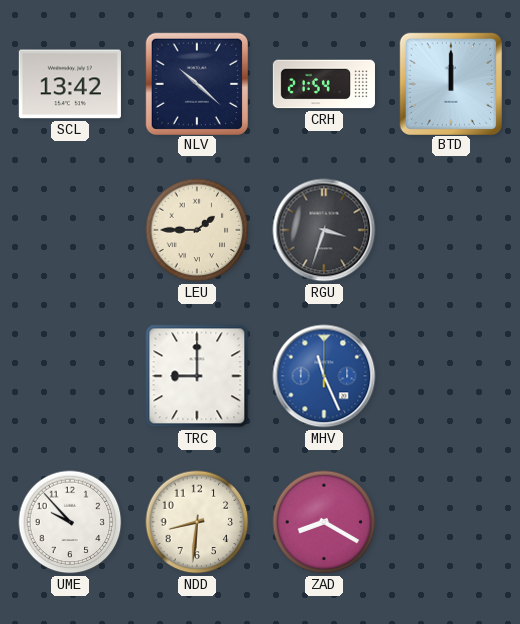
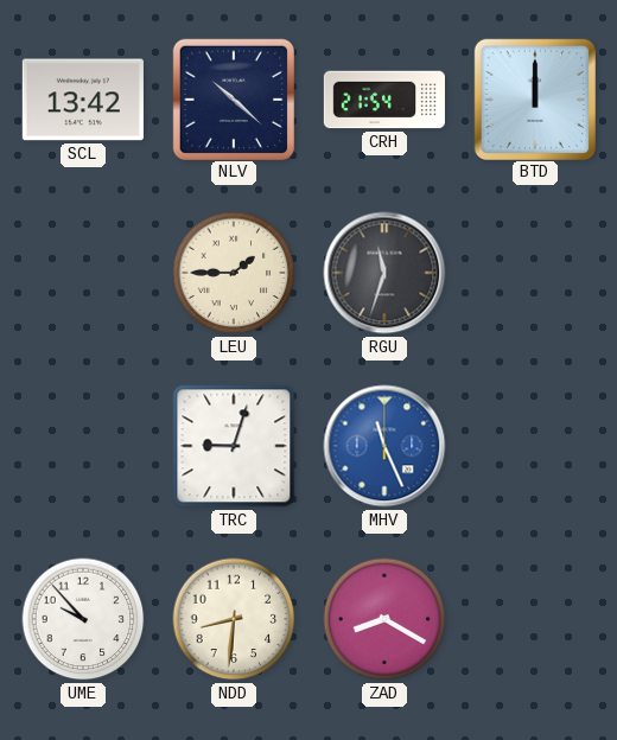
RGU: 3:33 -> 11:33
TRC: 9:00 -> 9:03
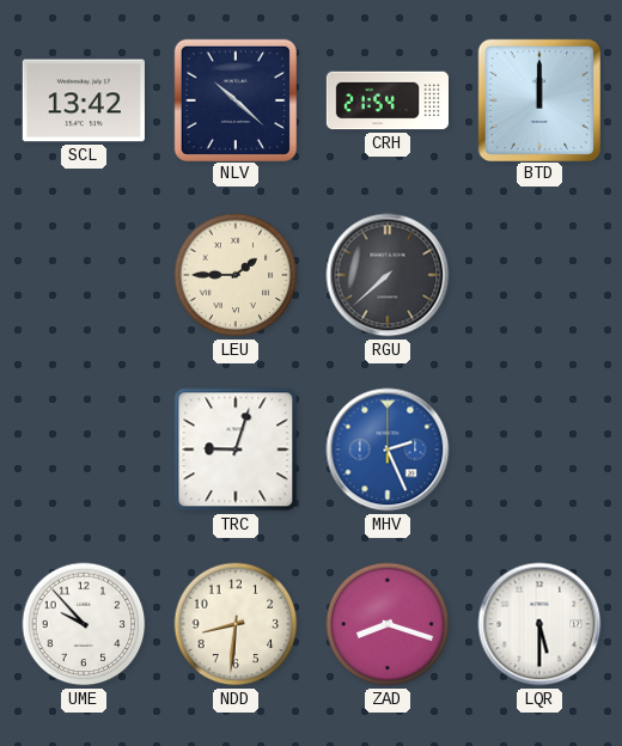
RGU: 11:33 -> 7:38
MHV: 11:26 -> 2:26
ZAD: 8:20 -> 8:18
LQR: none -> 5:30
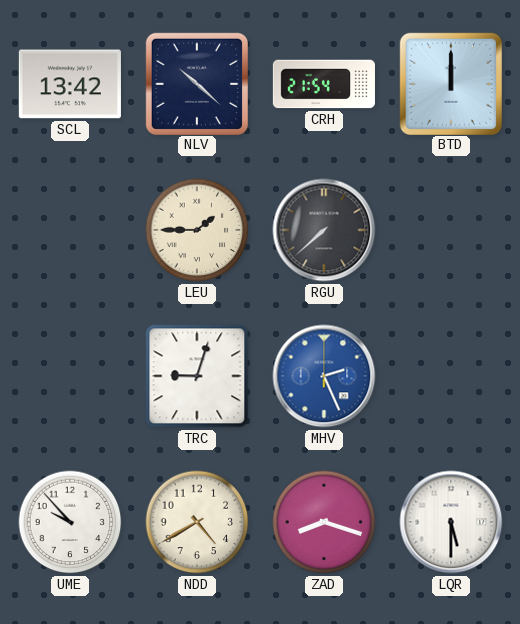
NDD: 8:31 -> 4:40
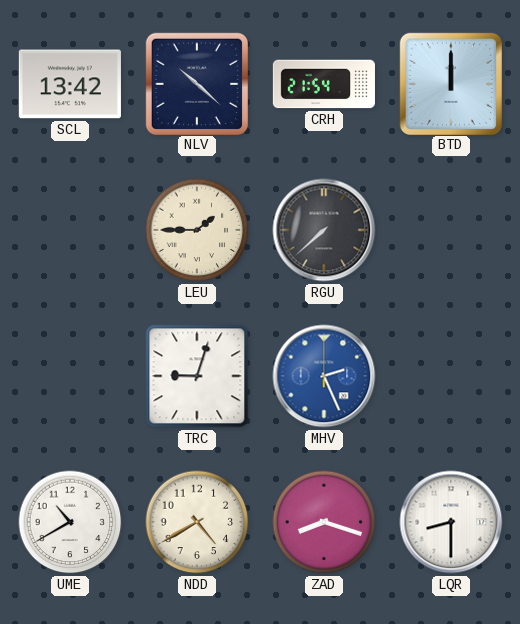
UME: 9:53 -> 10:40
LQR: 5:30 -> 8:30
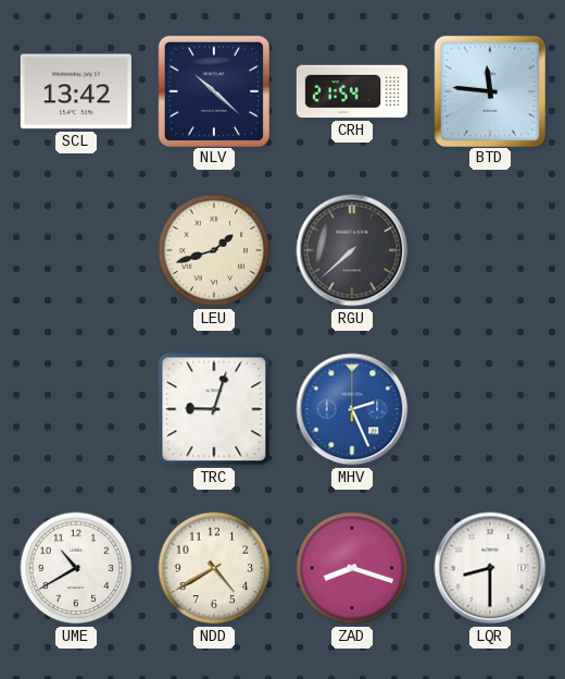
BTD: 12:00 -> 11:46
LEU: 1:45 -> 1:42
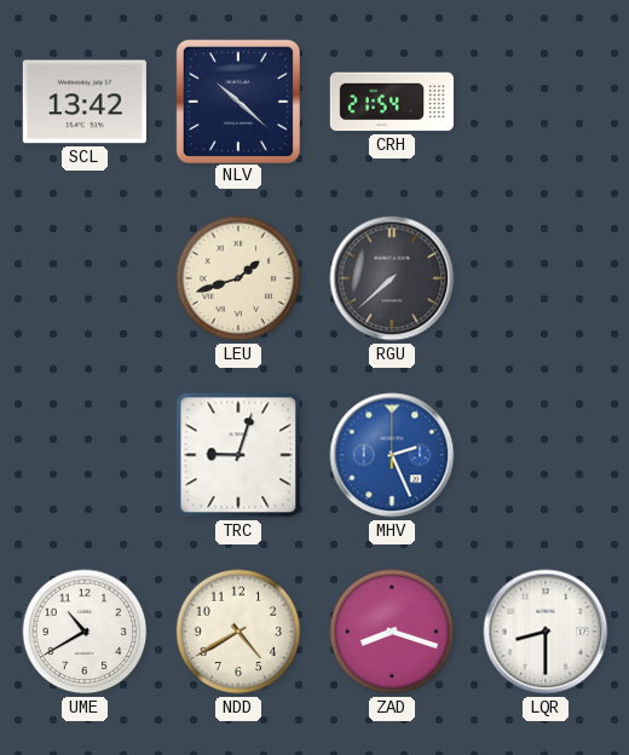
BTD: 11:46 -> none
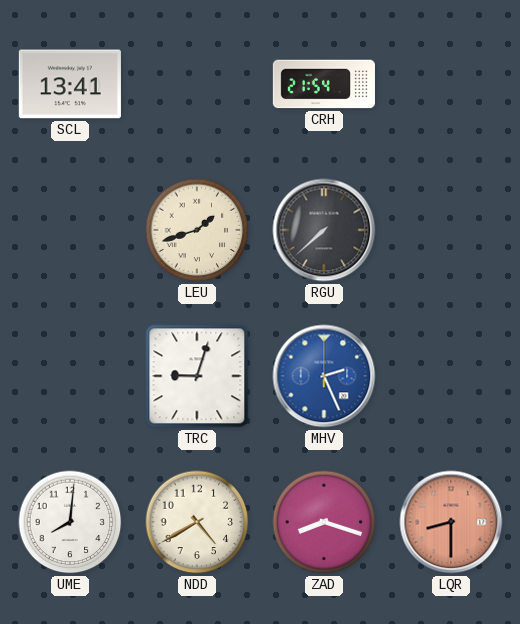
SCL: 13:42 -> 13:41
NLV: 10:22 -> none
UME: 10:40 -> 8:01
LQR dial: white -> salmon
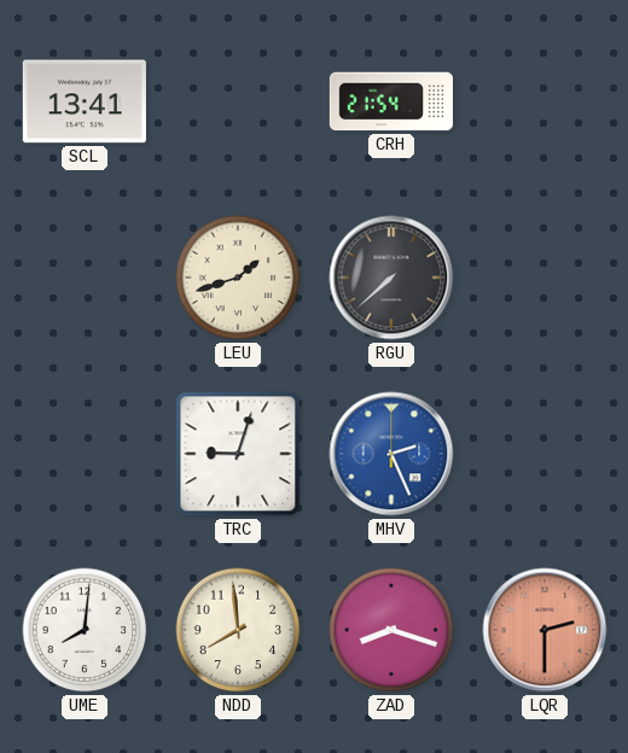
NDD: 4:40 -> 7:59
LQR: 8:30 -> 2:30
